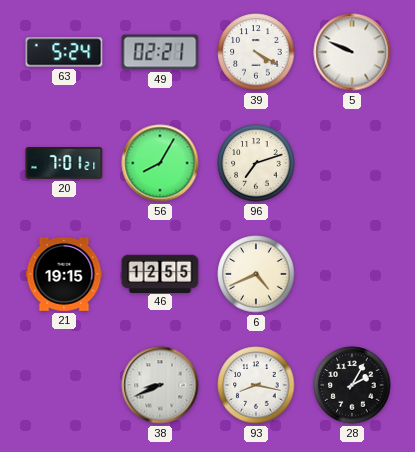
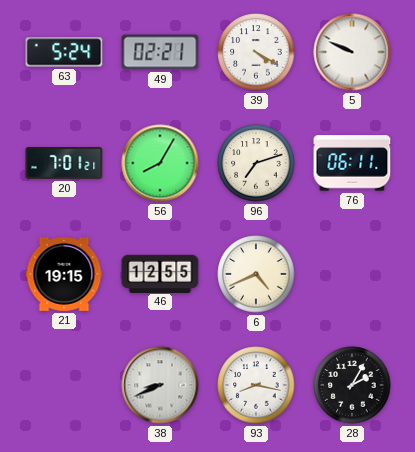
76: none -> 06:11
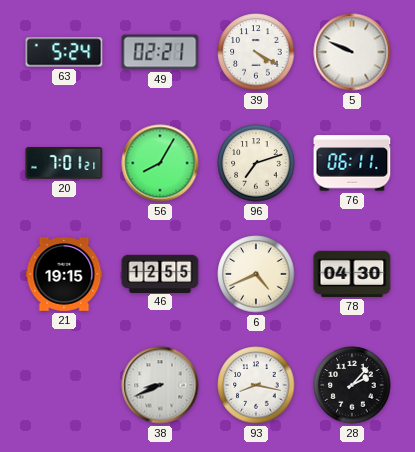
78: none -> 04:30
28: 2:05 -> 2:07
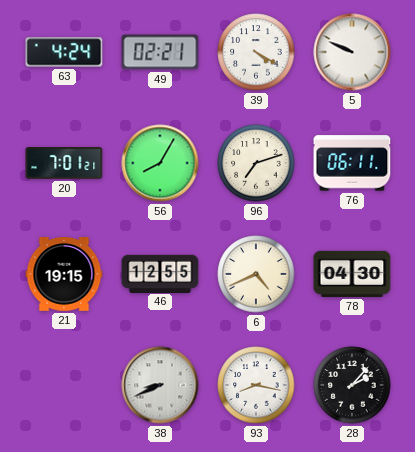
63: 5:24 -> 4:24
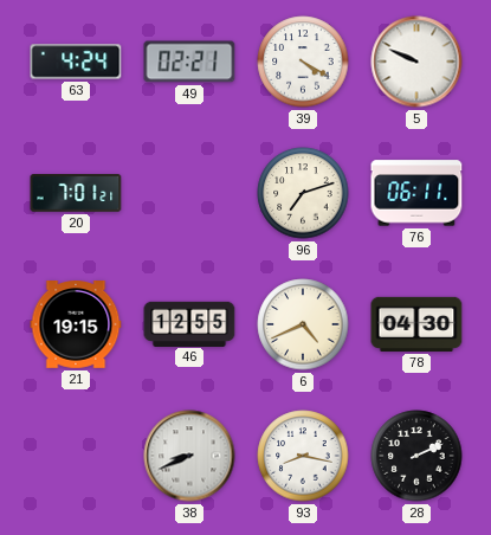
56: 8:05 -> none
28: 2:07 -> 2:11
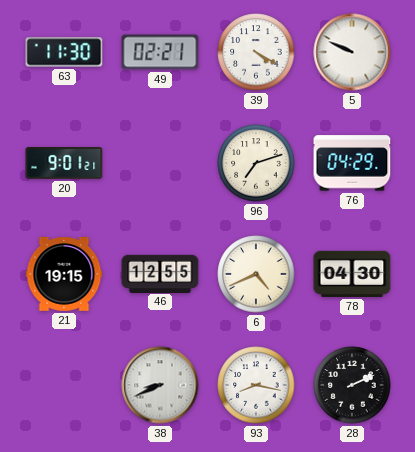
63: 4:24 -> 11:30
20: 7:01 -> 9:01
76: 06:11 -> 04:29
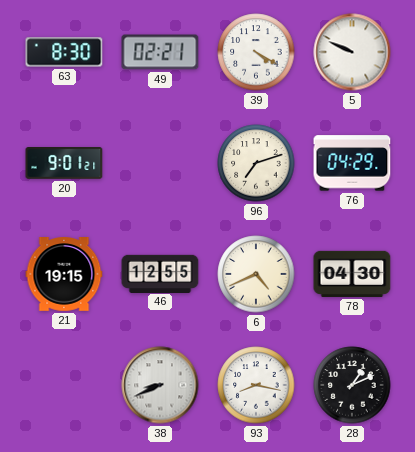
63: 11:30 -> 8:30
28: 2:11 -> 1:11
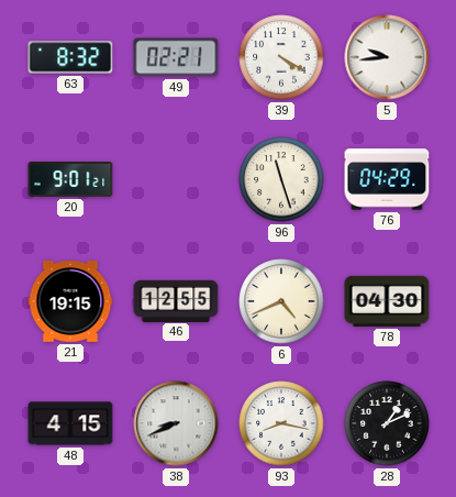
63: 8:30 -> 8:32
5: 9:49 -> 9:44
96: 7:12 -> 11:27
48: none -> 4:15
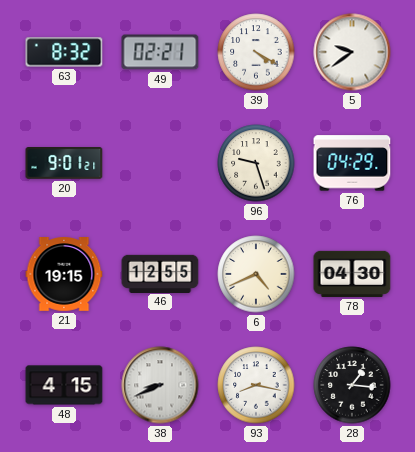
5: 9:44 -> 9:39
96: 11:27 -> 9:27
28: 1:11 -> 1:16
